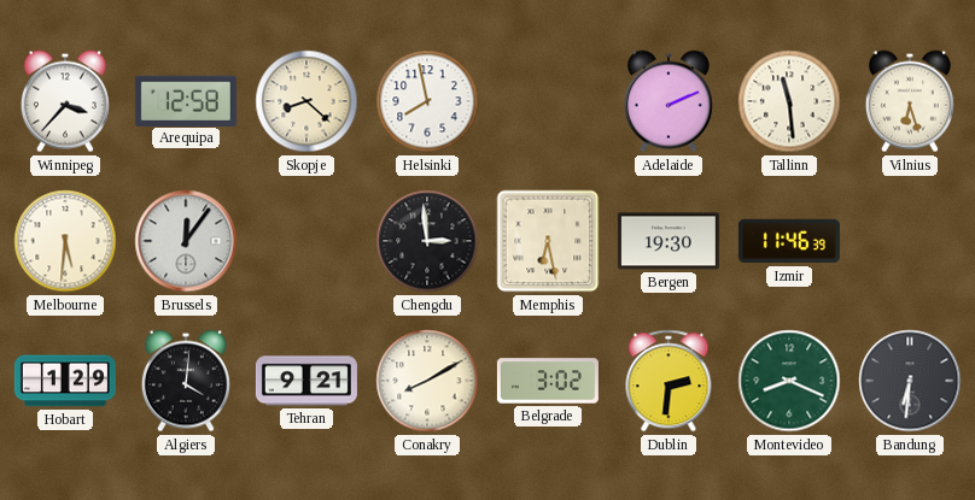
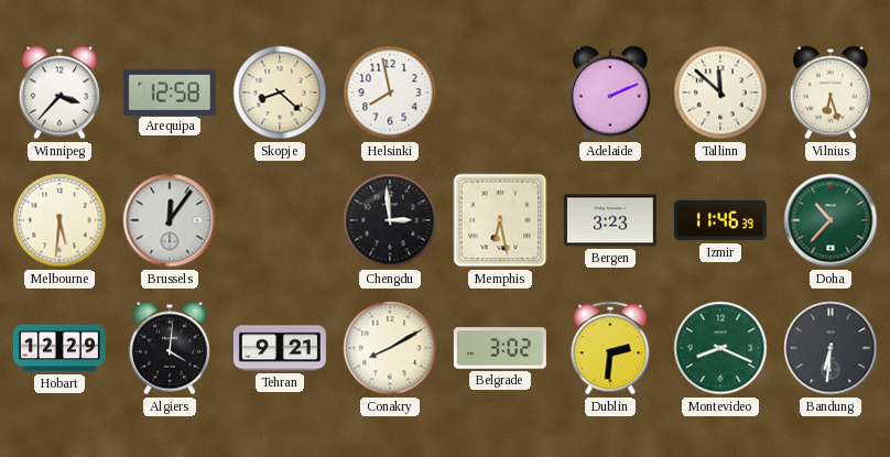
Tallinn: 11:29 -> 11:52
Bergen: 19:30 -> 3:23
Doha: none -> 10:37
Hobart: 1:29 -> 12:29
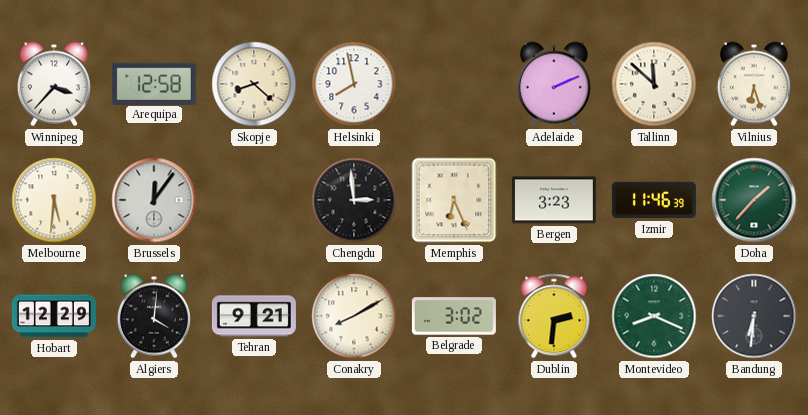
Memphis: 6:28 -> 6:26
Doha: 10:37 -> 1:37
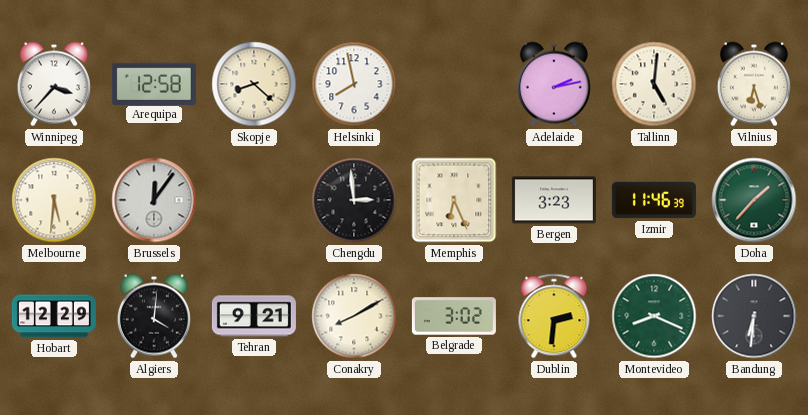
Adelaide: 2:11 -> 2:13
Tallinn: 11:52 -> 5:01
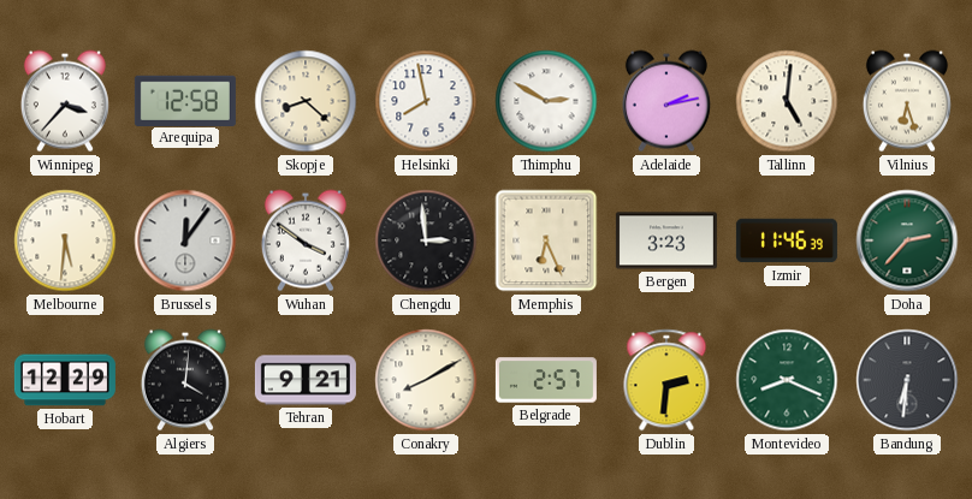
Thimphu: none -> 2:50
Wuhan: none -> 3:51
Doha: 1:37 -> 2:37
Belgrade: 3:02 -> 2:57
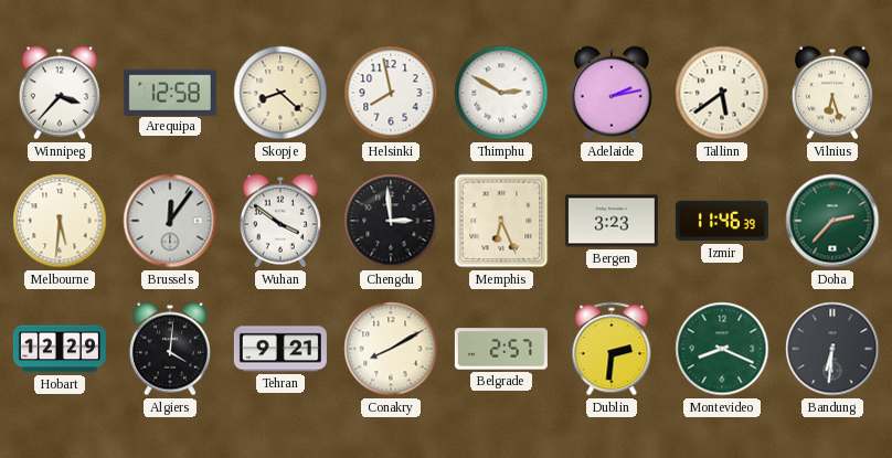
Tallinn: 5:01 -> 5:39
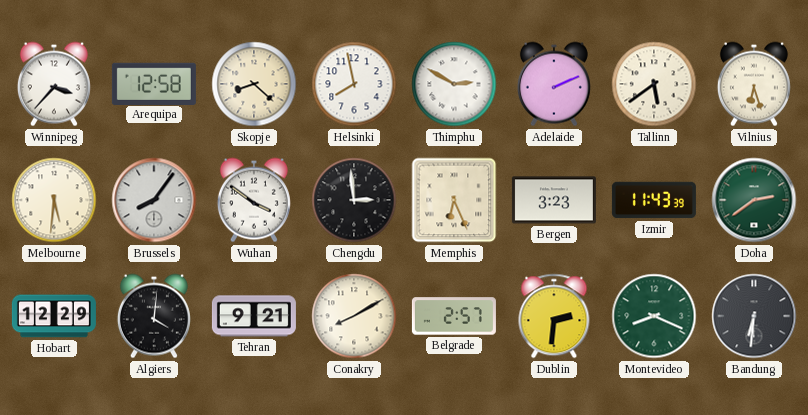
Adelaide: 2:13 -> 2:11
Brussels: 12:06 -> 8:06
Izmir: 11:46 -> 11:43
Doha: 2:37 -> 2:39
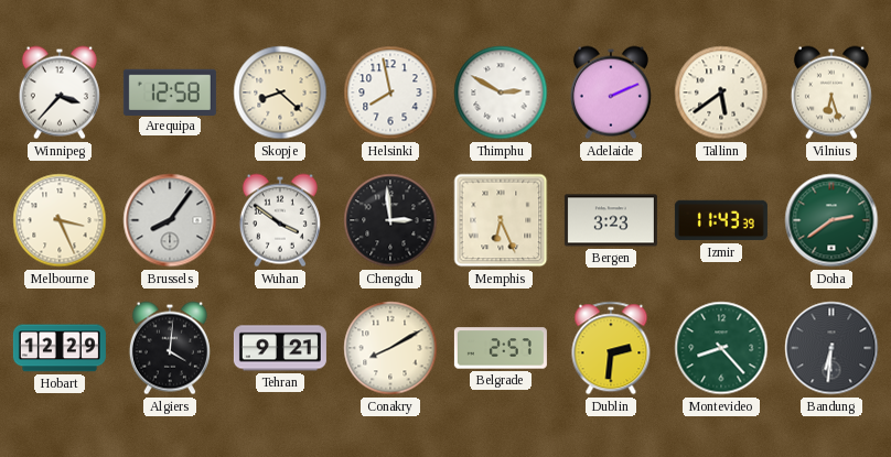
Melbourne: 5:31 -> 3:26
Montevideo: 8:19 -> 8:23
